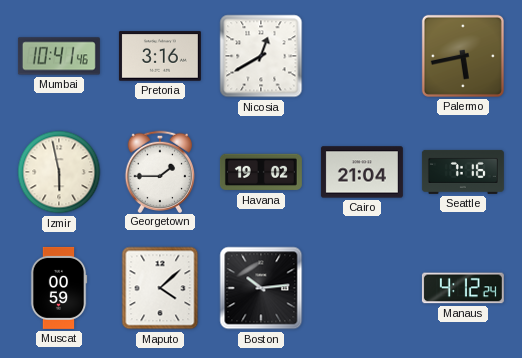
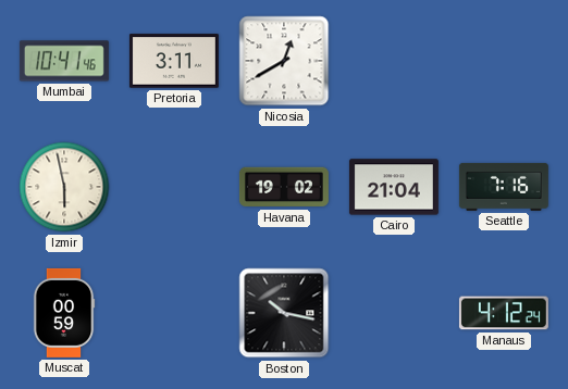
Pretoria: 3:16 -> 3:11
Palermo: 5:43 -> none
Georgetown: 1:45 -> none
Maputo: 4:08 -> none
Boston: 10:14 -> 10:17
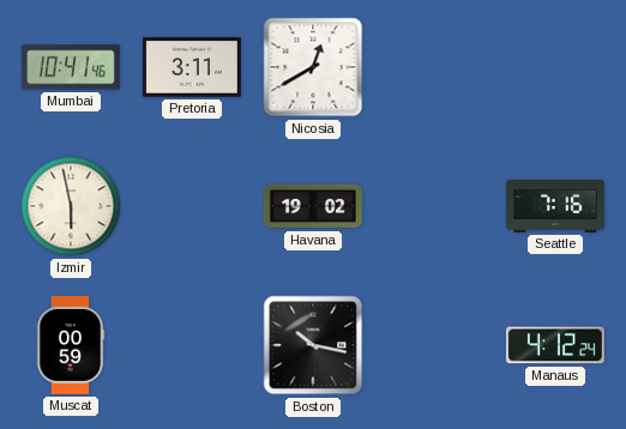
Cairo: 21:04 -> none
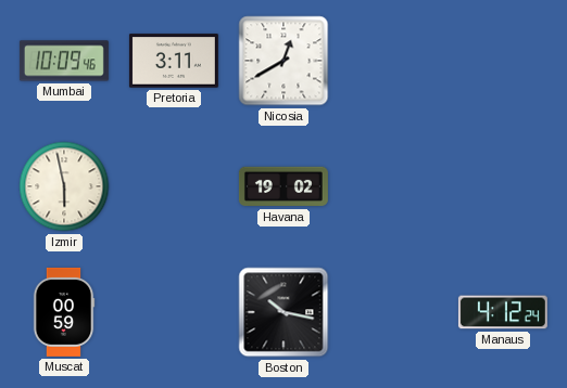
Mumbai: 10:41 -> 10:09
Seattle: 7:16 -> none
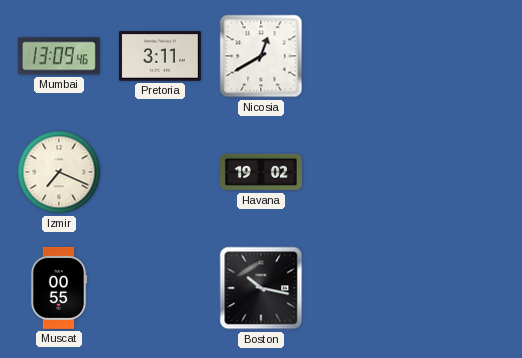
Mumbai: 10:09 -> 13:09
Izmir: 5:58 -> 7:19
Muscat: 00:59 -> 00:55
Manaus: 4:12 -> none
